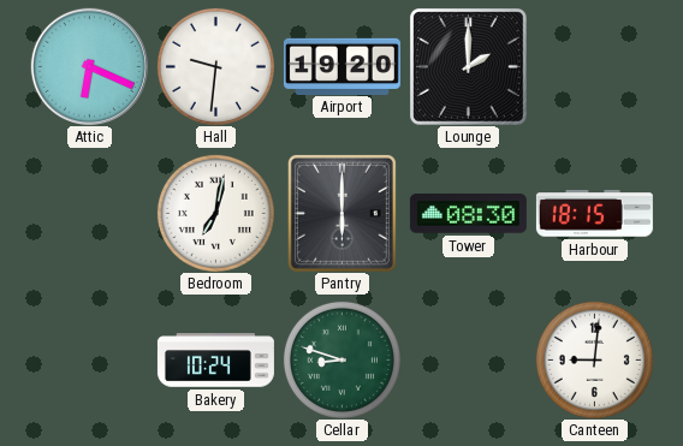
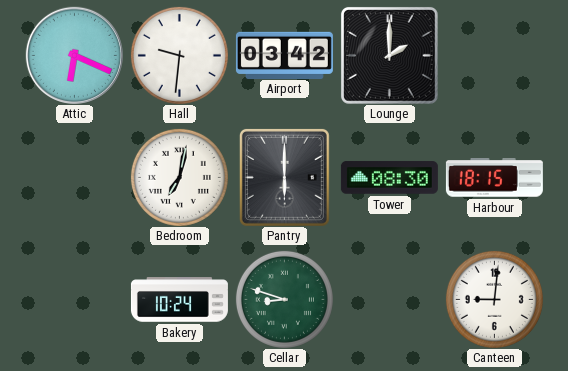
Airport: 19:20 -> 03:42
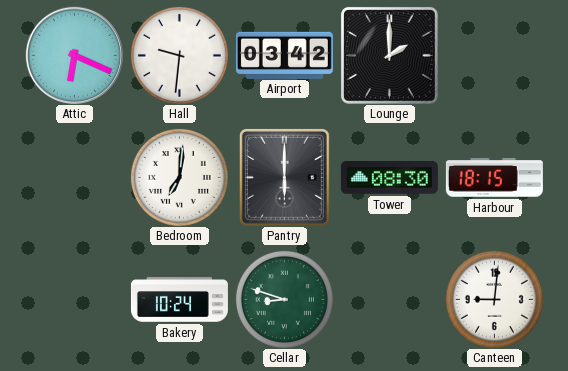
Bedroom: 7:02 -> 7:01
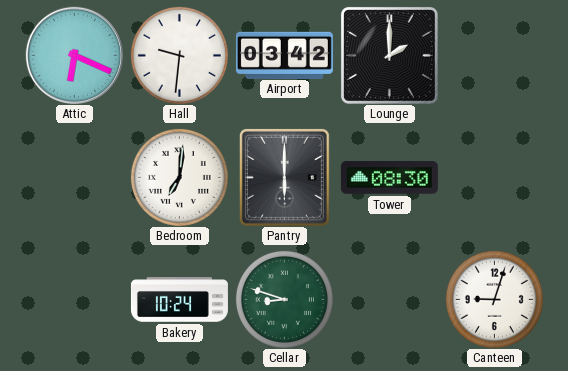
Harbour: 18:15 -> none
Canteen: 9:01 -> 9:03
